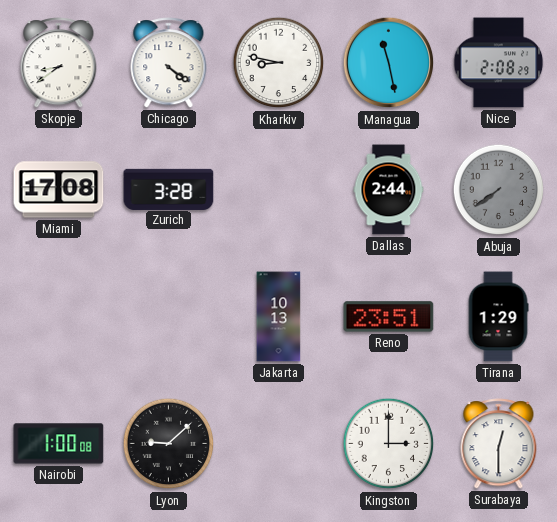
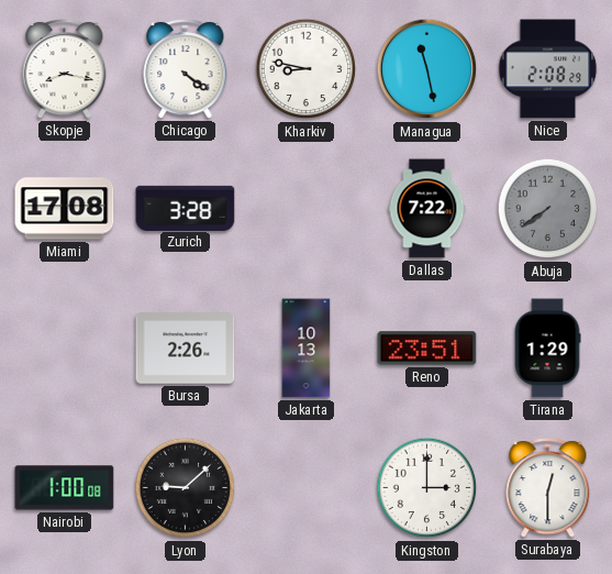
Skopje: 8:39 -> 8:17
Dallas: 2:44 -> 7:22
Bursa: none -> 2:26
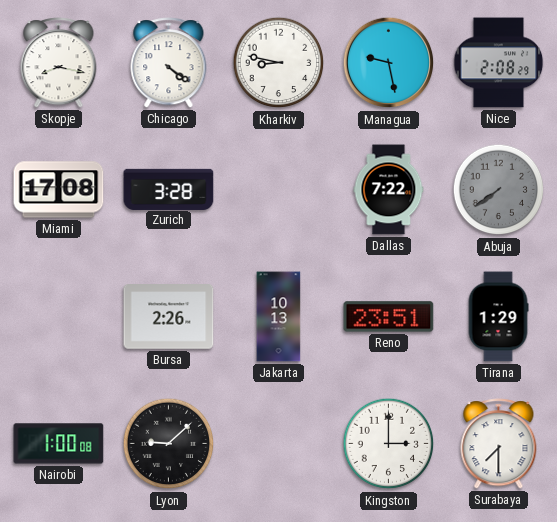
Managua: 11:28 -> 9:28
Surabaya: 12:30 -> 7:30
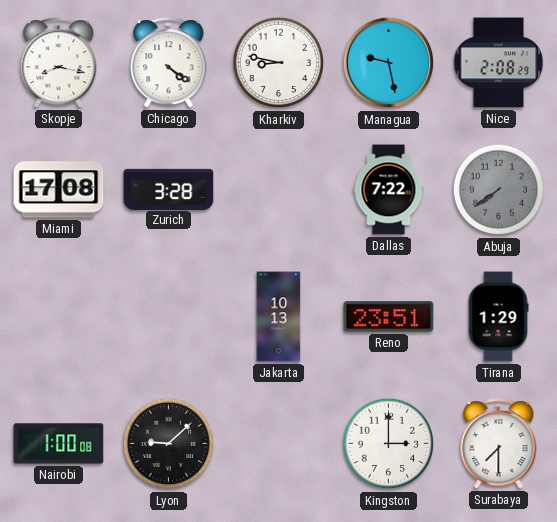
Bursa: 2:26 -> none
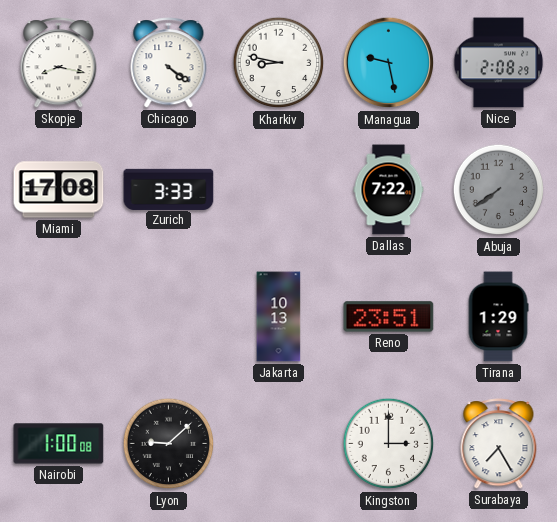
Zurich: 3:28 -> 3:33
Surabaya: 7:30 -> 7:25
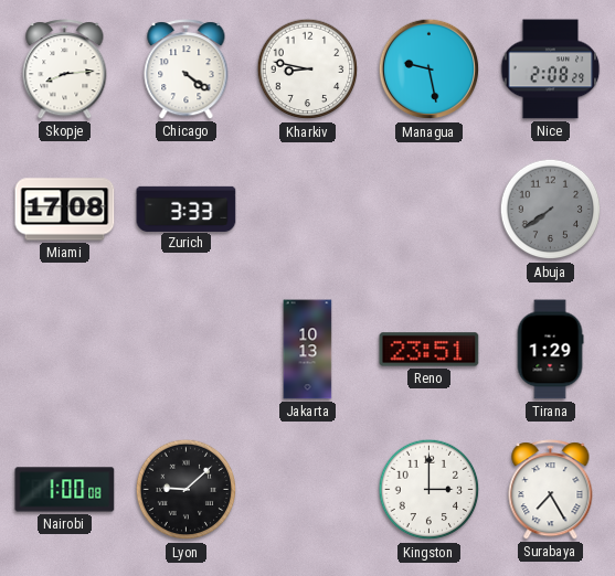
Skopje: 8:17 -> 8:14
Dallas: 7:22 -> none
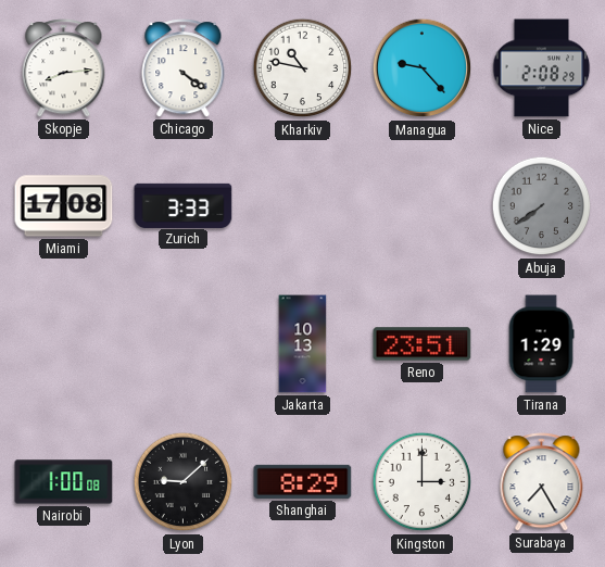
Kharkiv: 8:47 -> 10:47
Managua: 9:28 -> 9:23
Shanghai: none -> 8:29
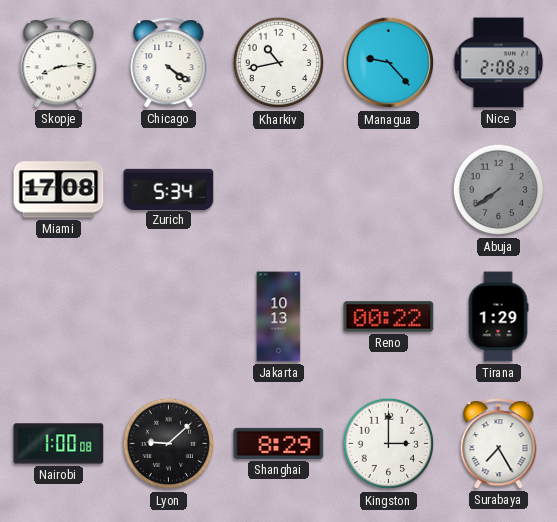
Kharkiv: 10:47 -> 10:43
Zurich: 3:33 -> 5:34
Reno: 23:51 -> 00:22
